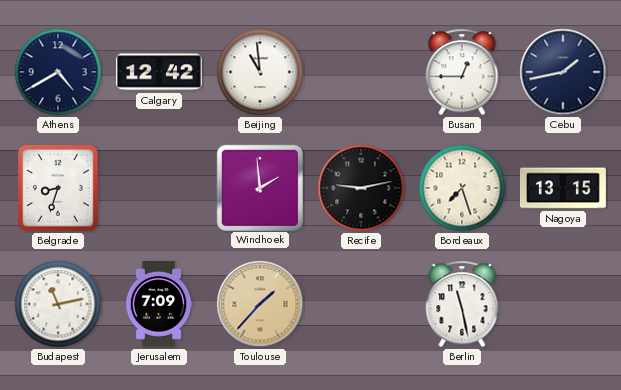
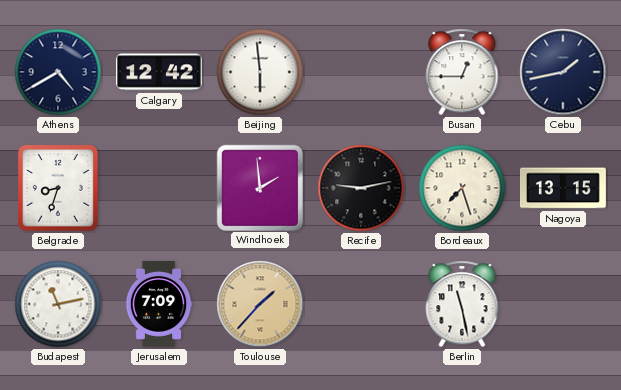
Beijing: 10:59 -> 5:59
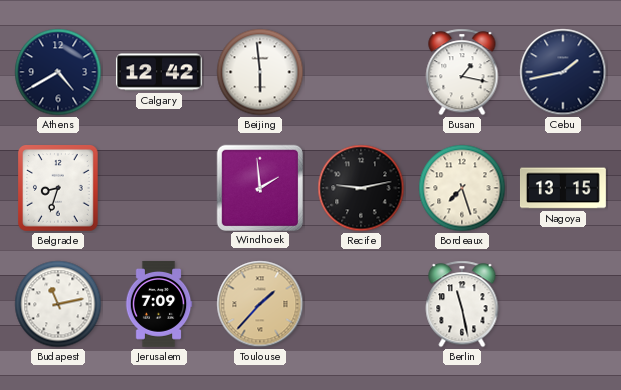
Busan: 12:45 -> 1:17
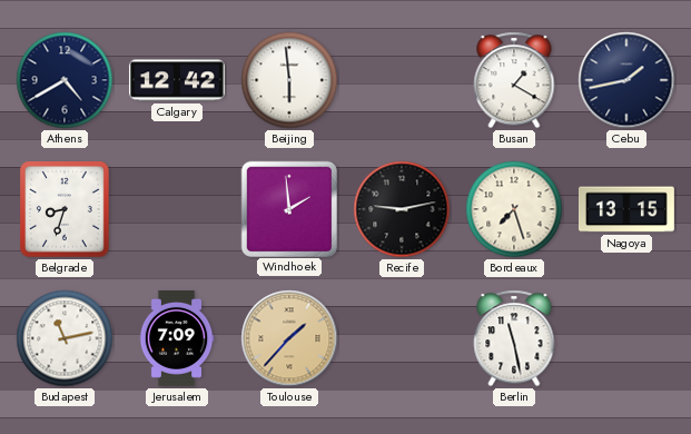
Busan: 1:17 -> 1:20
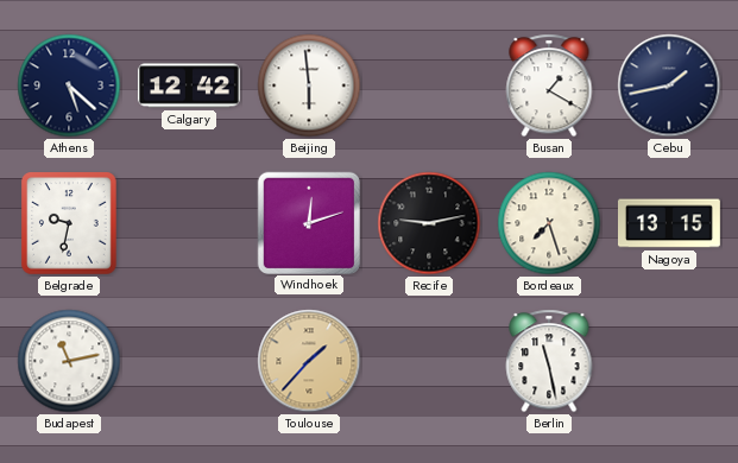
Athens: 4:40 -> 5:22
Belgrade: 8:33 -> 9:32
Windhoek: 1:59 -> 12:12
Jerusalem: 7:09 -> none
